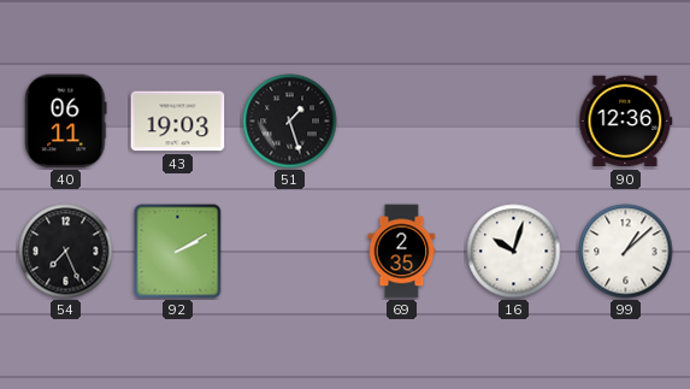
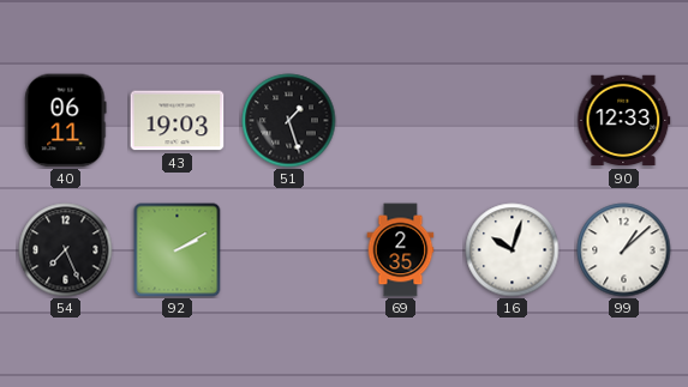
90: 12:36 -> 12:33
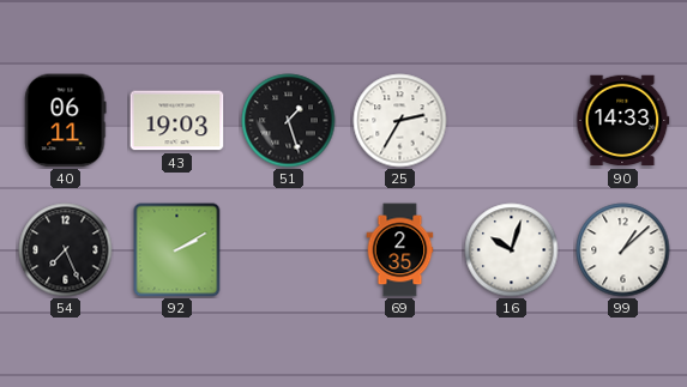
25: none -> 2:35
90: 12:33 -> 14:33
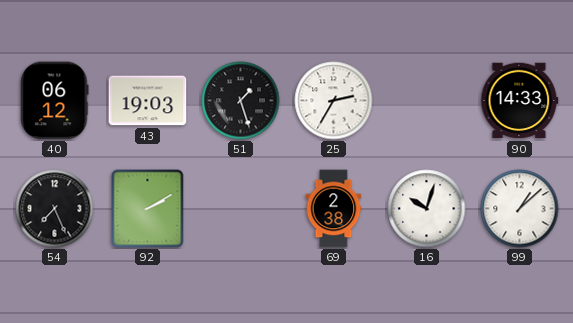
40: 06:11 -> 06:12
69: 2:35 -> 2:38
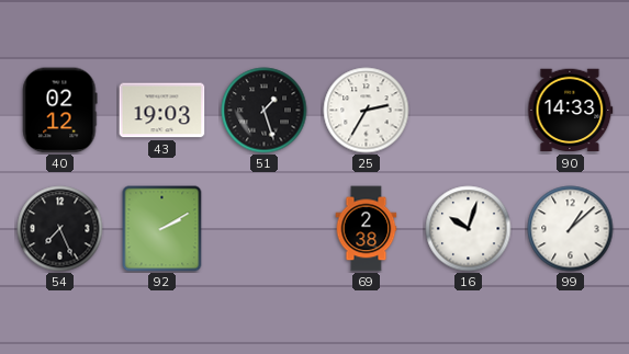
40: 06:12 -> 02:12
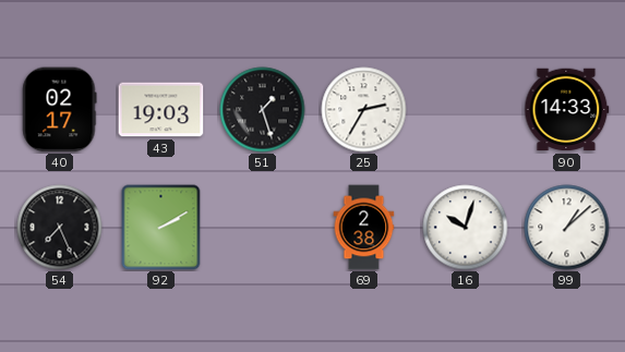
40: 02:12 -> 02:17
